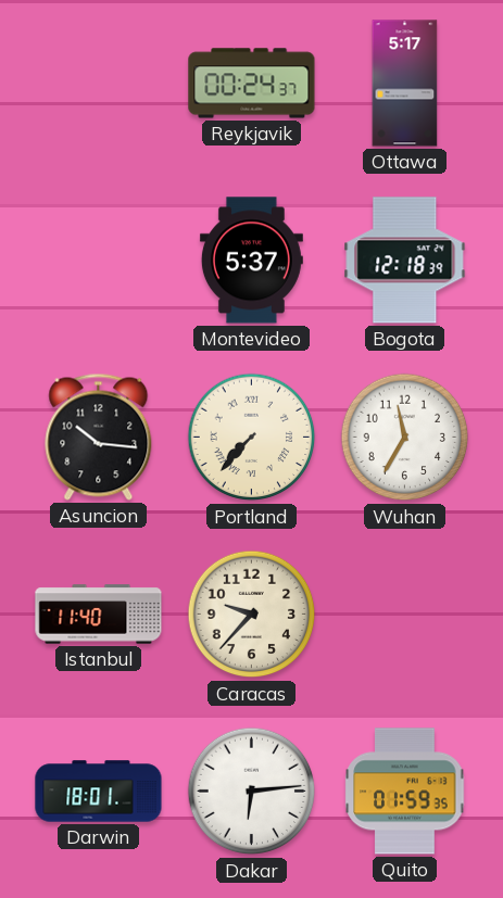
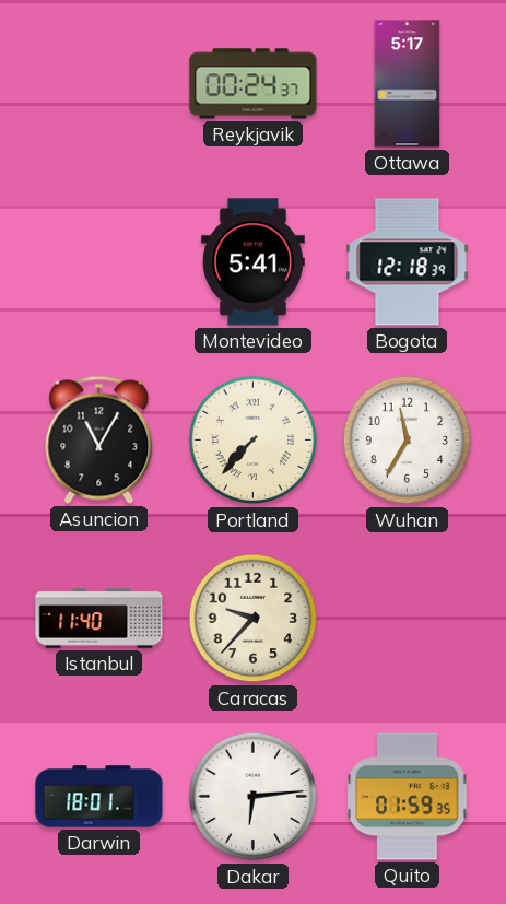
Montevideo: 5:37 -> 5:41
Asuncion: 10:16 -> 11:05
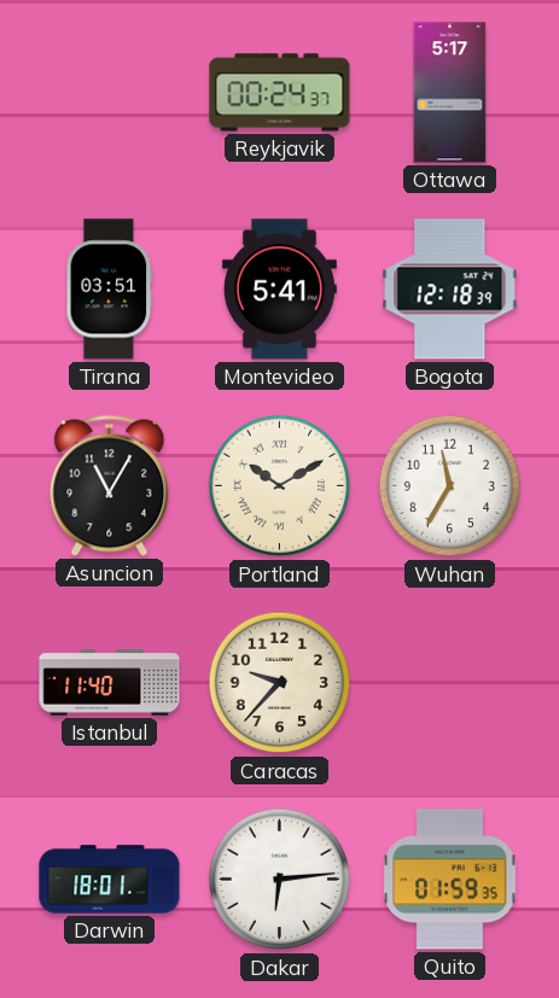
Tirana: none -> 03:51
Portland: 7:37 -> 10:10
